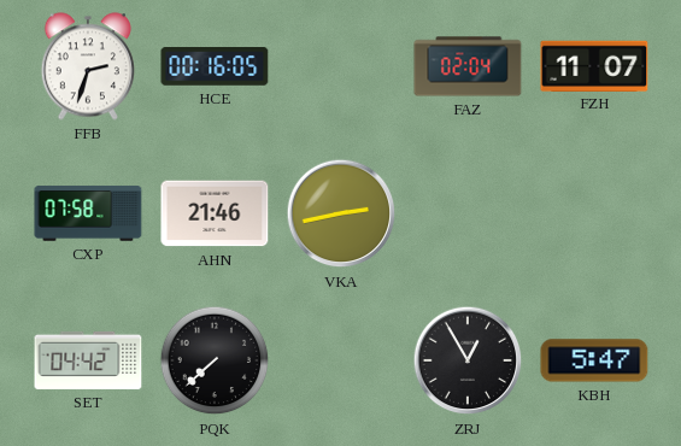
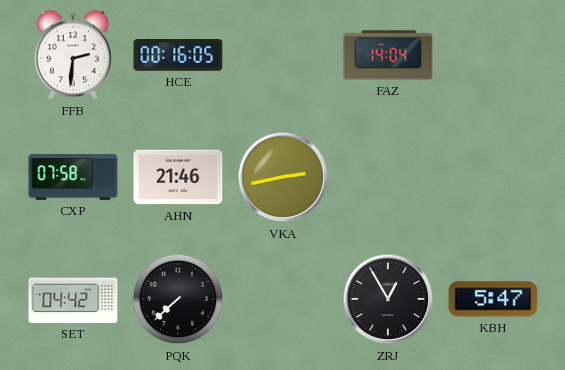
FFB: 2:33 -> 2:31
FAZ: 02:04 -> 14:04
FZH: 11:07 -> none
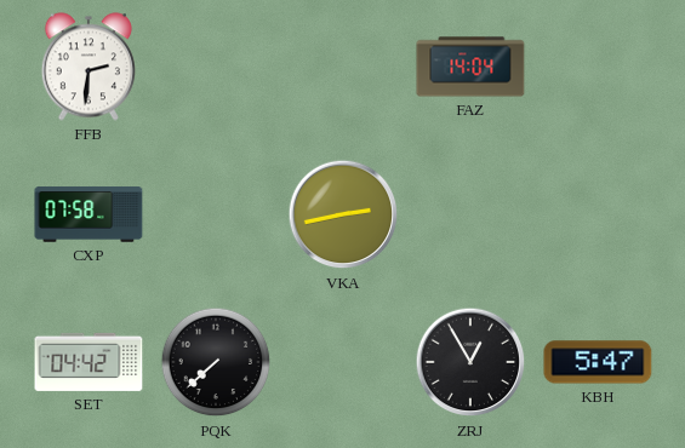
HCE: 00:16 -> none
AHN: 21:46 -> none
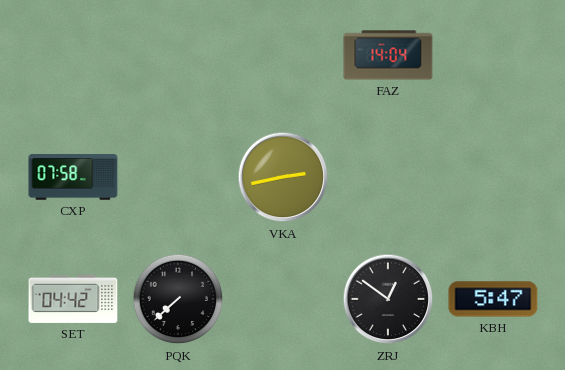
FFB: 2:31 -> none
ZRJ: 12:55 -> 12:51
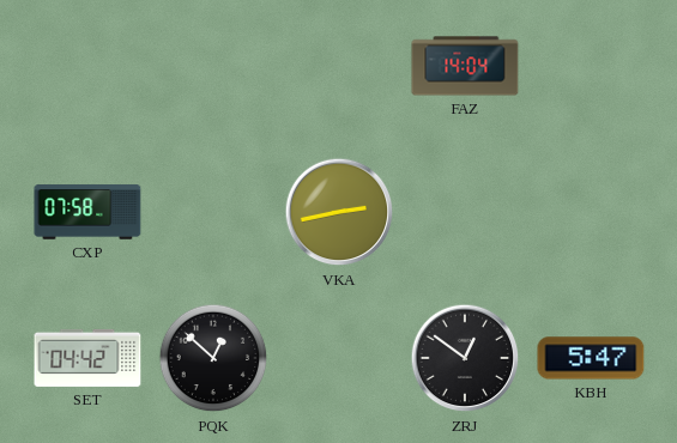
PQK: 7:38 -> 12:52
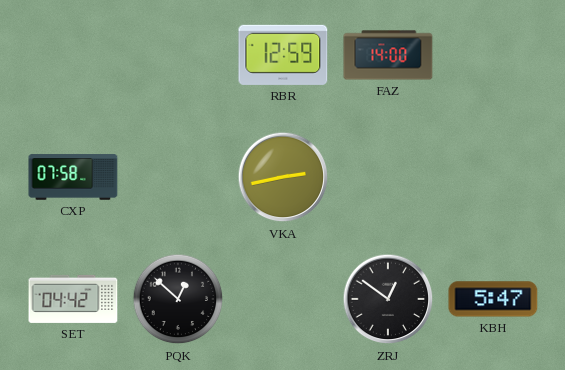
RBR: none -> 12:59
FAZ: 14:04 -> 14:00
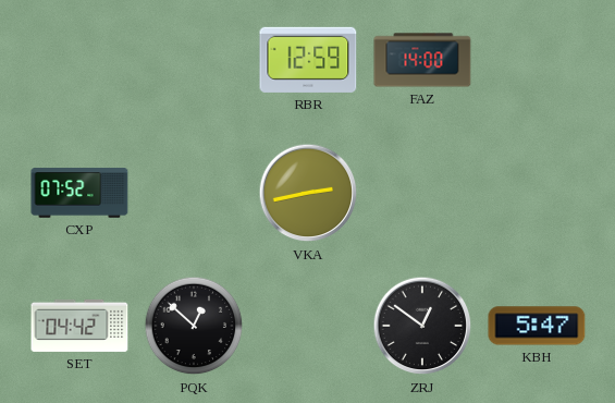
CXP: 07:58 -> 07:52
